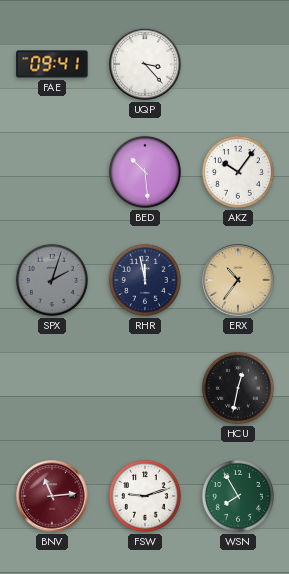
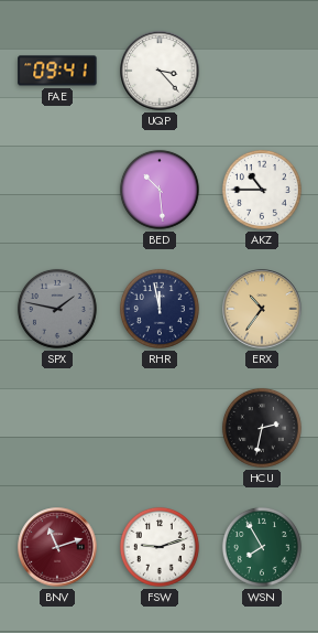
AKZ: 10:06 -> 10:45
SPX: 2:03 -> 1:47
HCU: 12:32 -> 2:32
BNV: 11:14 -> 11:12
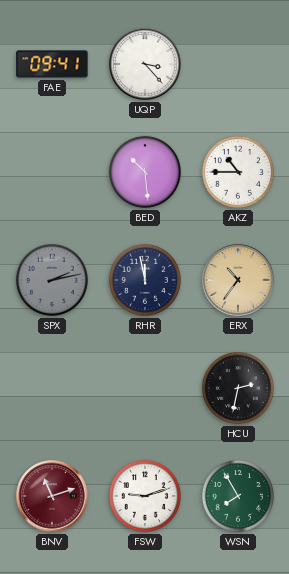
SPX: 1:47 -> 2:13
